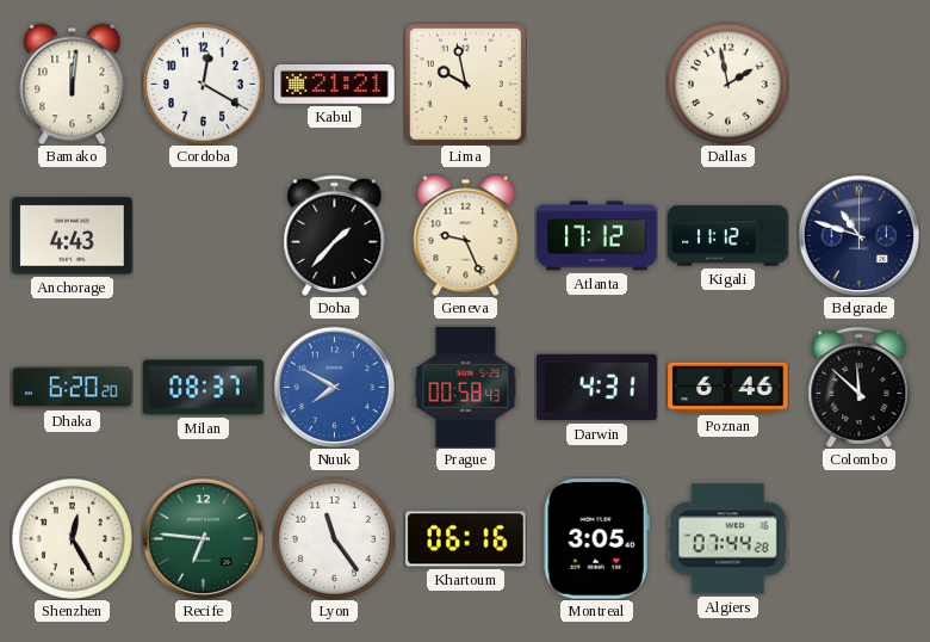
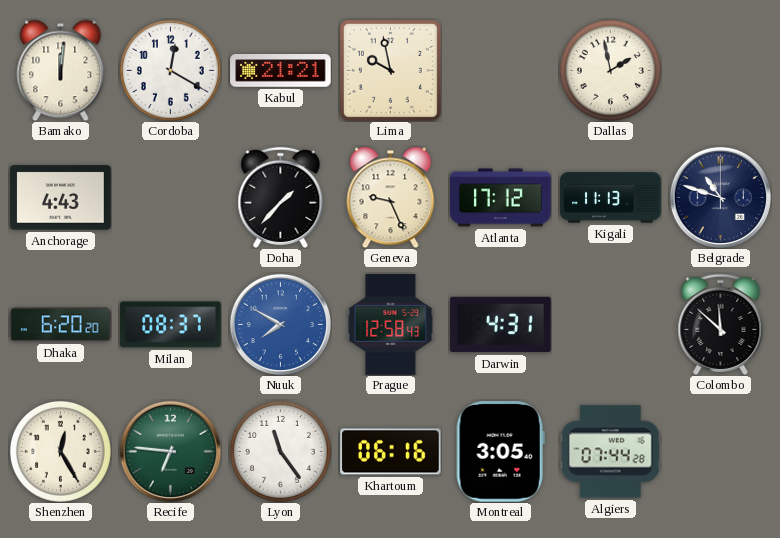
Kigali: 11:12 -> 11:13
Prague: 00:58 -> 12:58
Poznan: 6:46 -> none
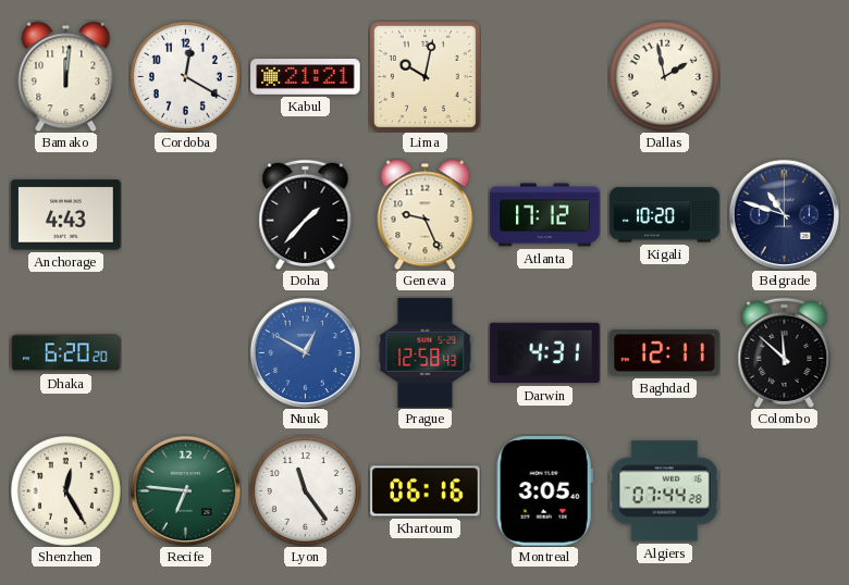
Lima: 9:58 -> 10:02
Kigali: 11:13 -> 10:20
Milan: 08:37 -> none
Nuuk: 7:50 -> 12:50
Baghdad: none -> 12:11
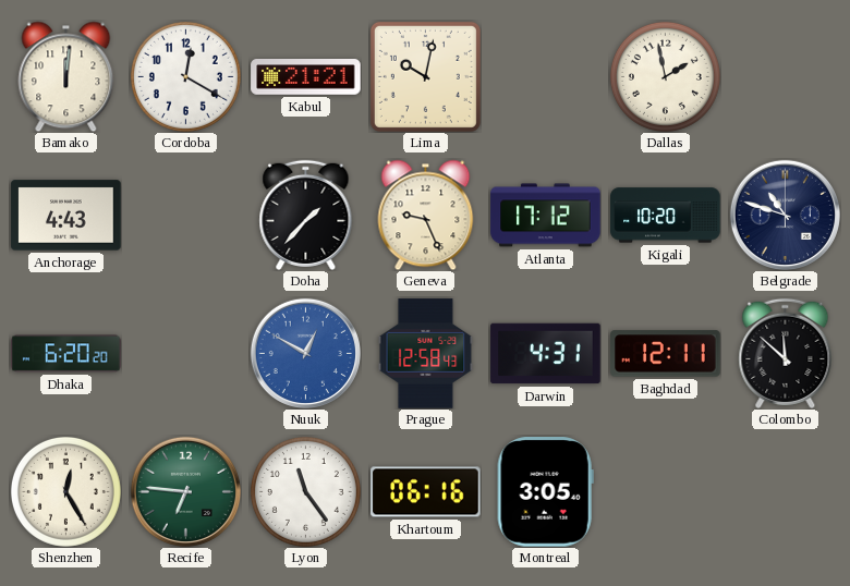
Algiers: 07:44 -> none
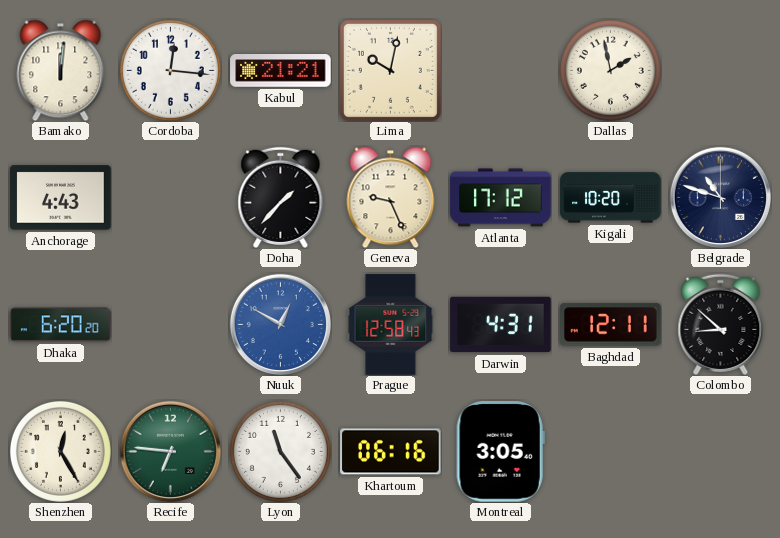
Cordoba: 12:20 -> 12:16
Colombo: 11:52 -> 8:52
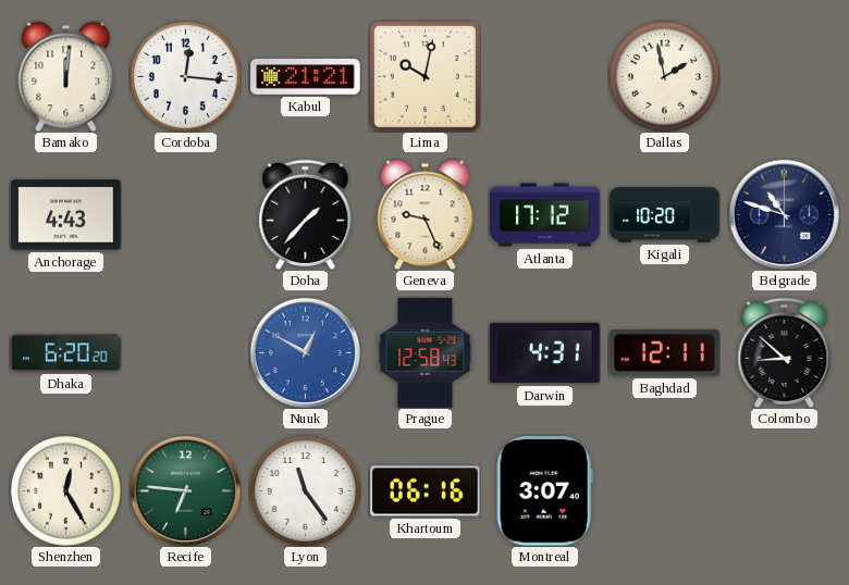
Montreal: 3:05 -> 3:07
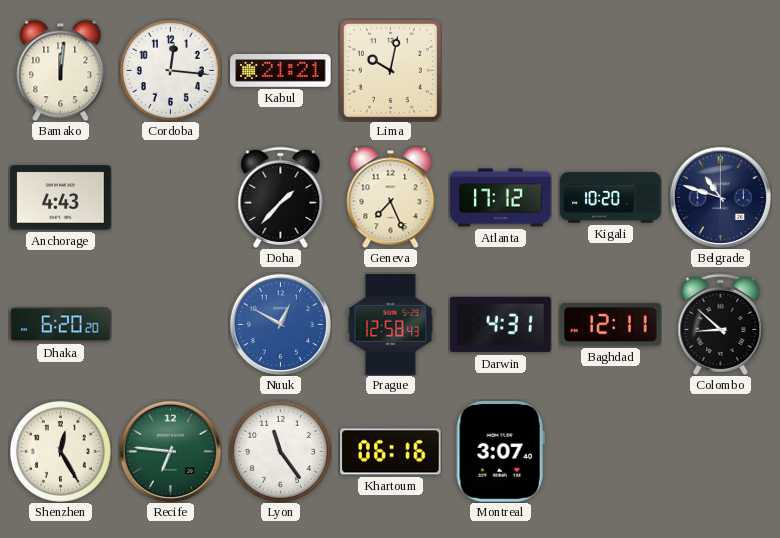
Dallas: 1:58 -> none
Geneva: 9:26 -> 7:26
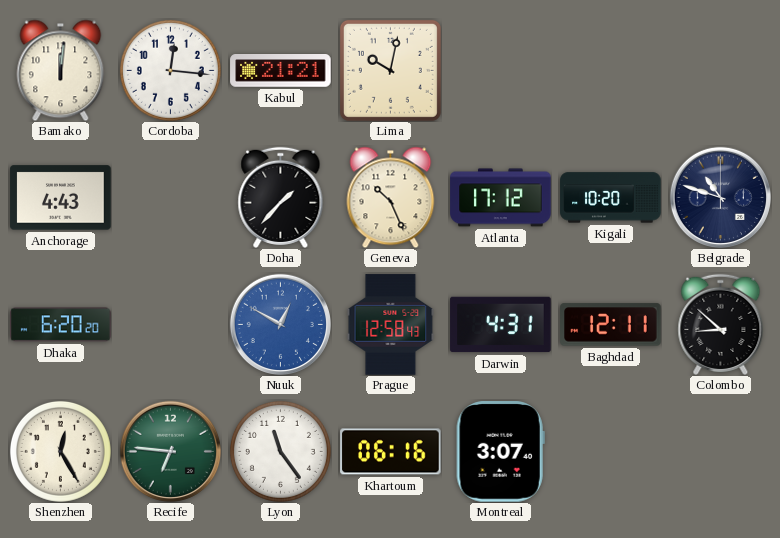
Geneva: 7:26 -> 10:26
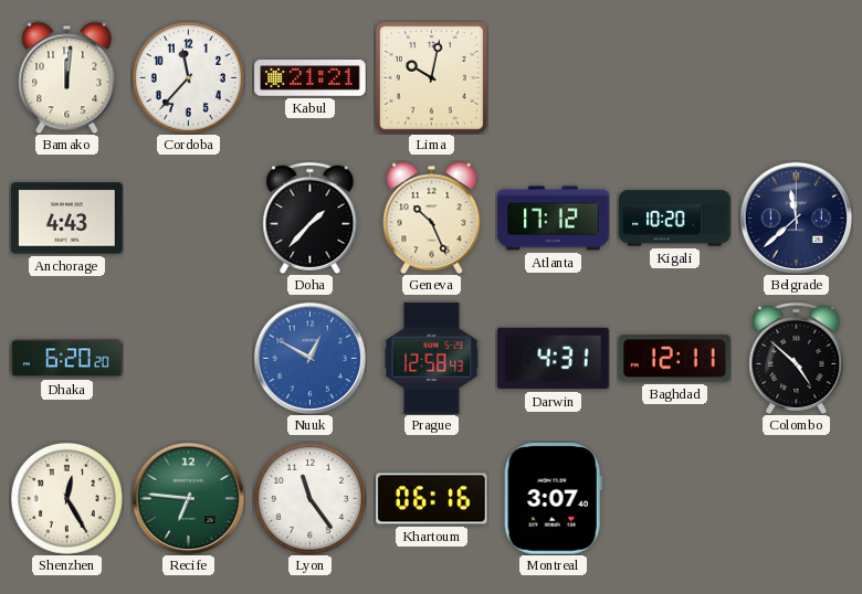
Cordoba: 12:16 -> 11:37
Belgrade: 10:48 -> 11:38
Colombo: 8:52 -> 4:52
